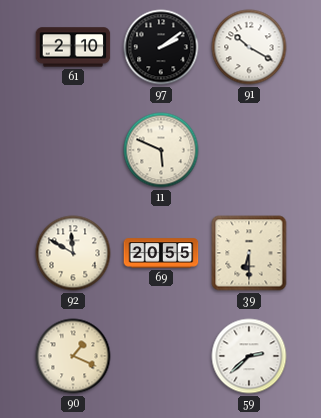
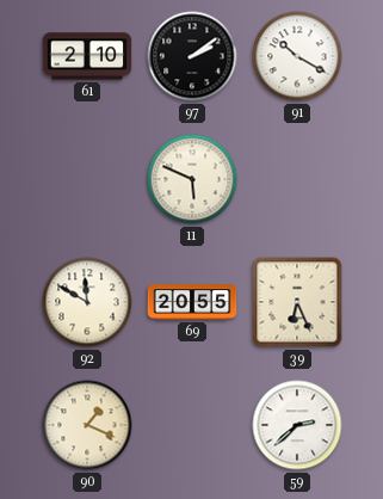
39: 6:30 -> 6:26
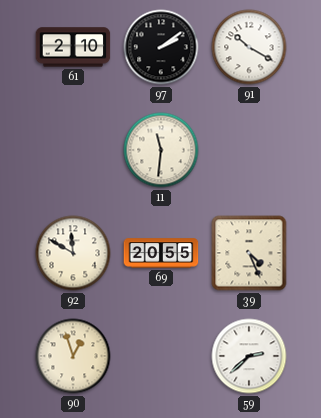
11: 5:49 -> 11:31
39: 6:26 -> 4:26
90: 1:19 -> 12:57
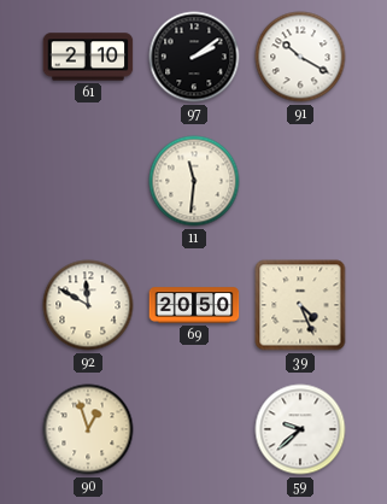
69: 20:55 -> 20:50
59: 2:38 -> 9:38
